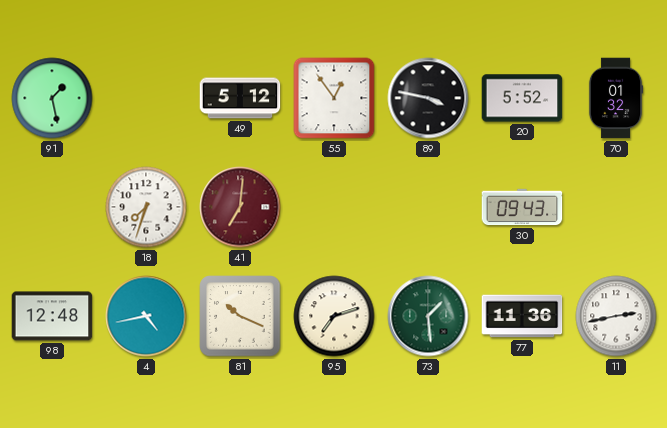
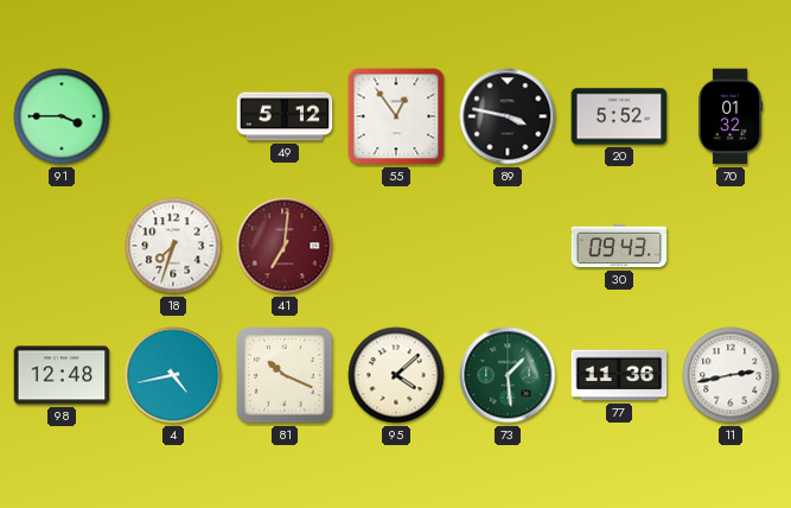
91: 1:28 -> 3:45
95: 7:12 -> 4:08
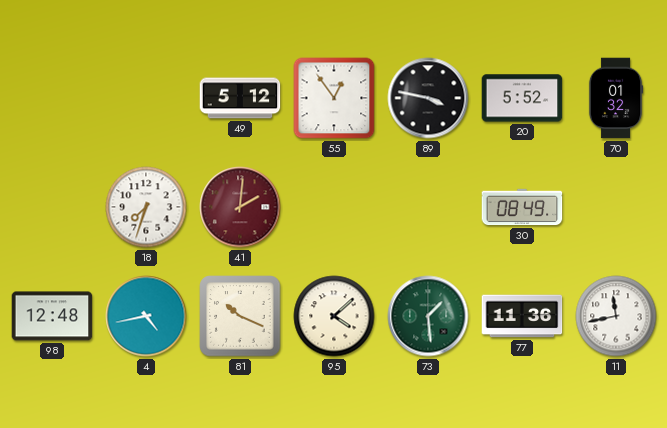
91: 3:45 -> none
41: 7:01 -> 2:01
30: 09:43 -> 08:49
11: 2:43 -> 11:43
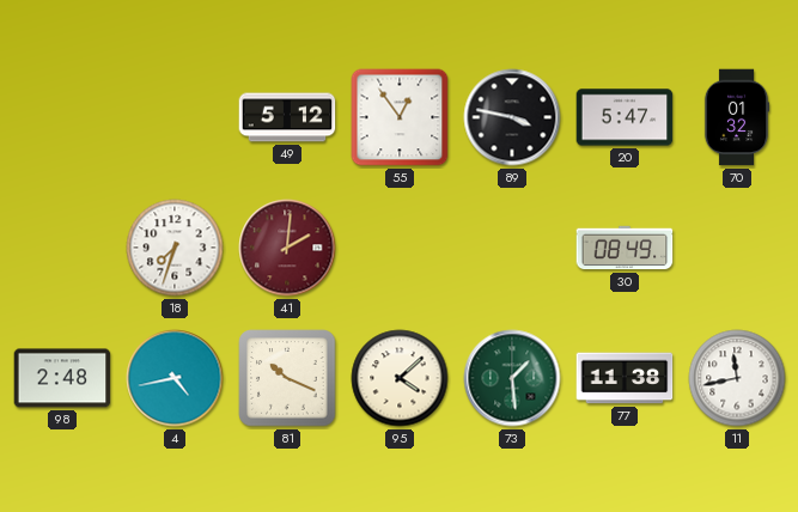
20: 5:52 -> 5:47
98: 12:48 -> 2:48
77: 11:36 -> 11:38
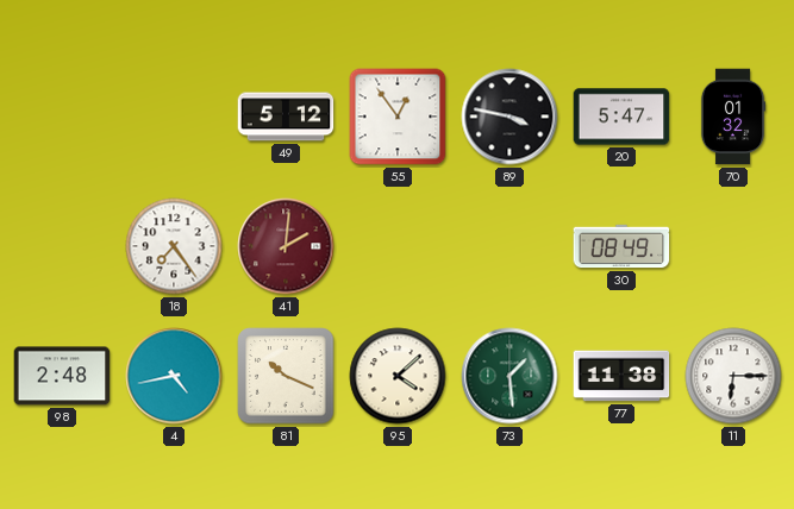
18: 7:33 -> 7:24
11: 11:43 -> 6:15
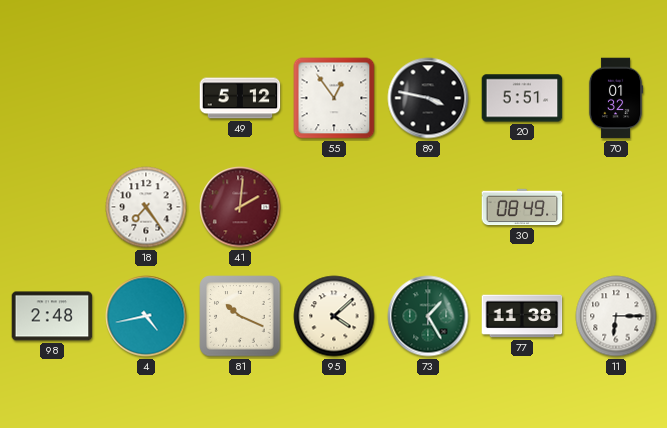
20: 5:47 -> 5:51
73: 1:29 -> 1:25
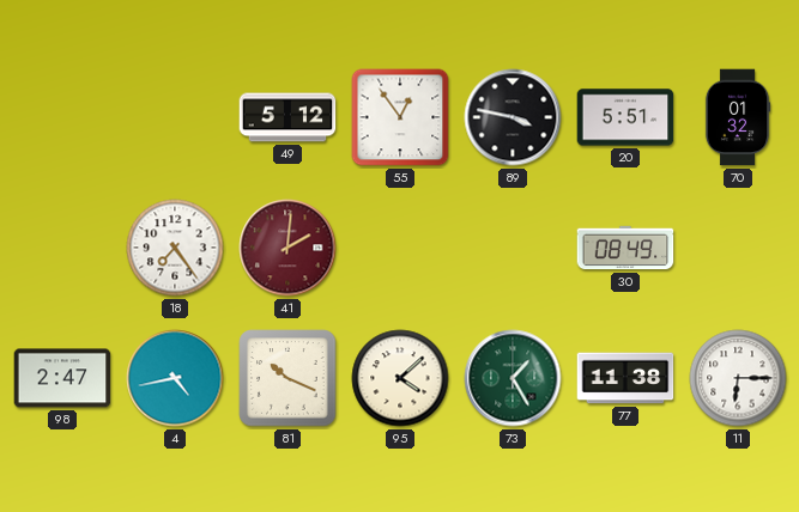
98: 2:48 -> 2:47
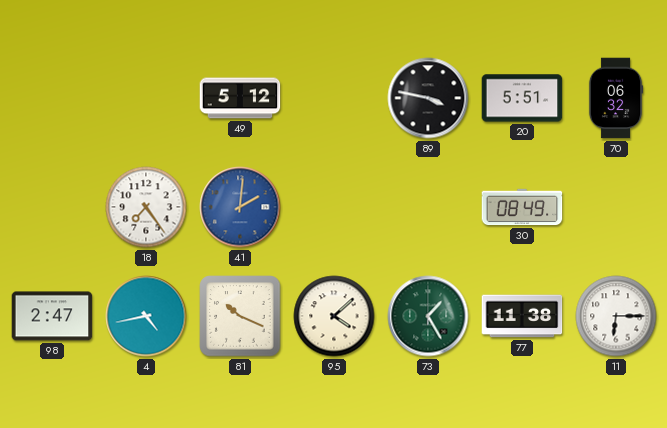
55: 12:54 -> none
70: 01:32 -> 06:32
41 dial: burgundy -> blue
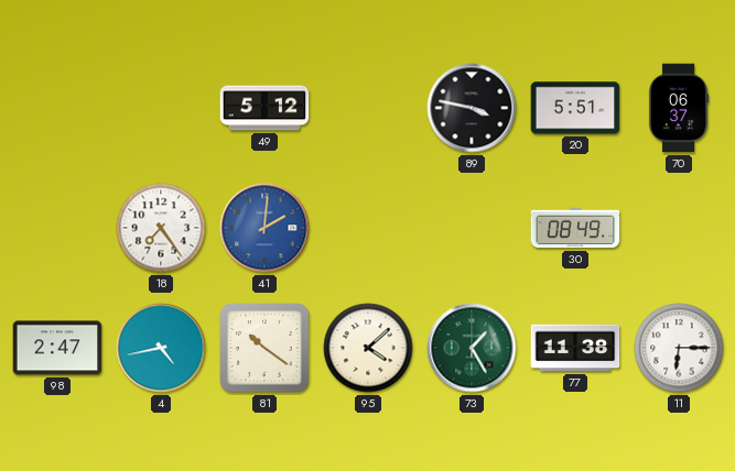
70: 06:32 -> 06:37
81: 10:19 -> 10:21
